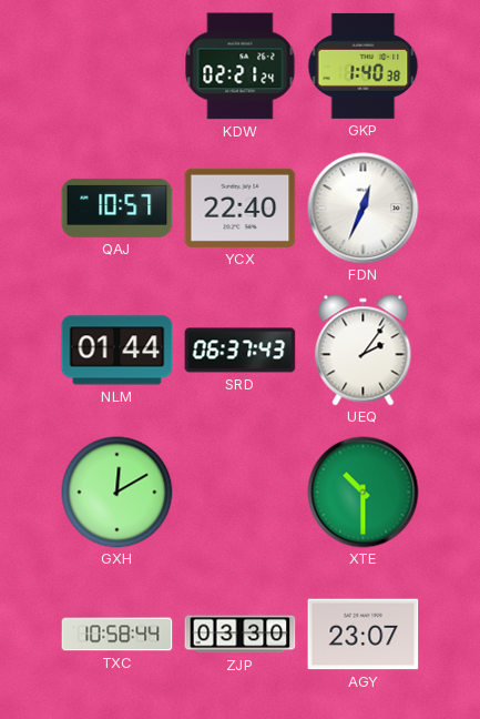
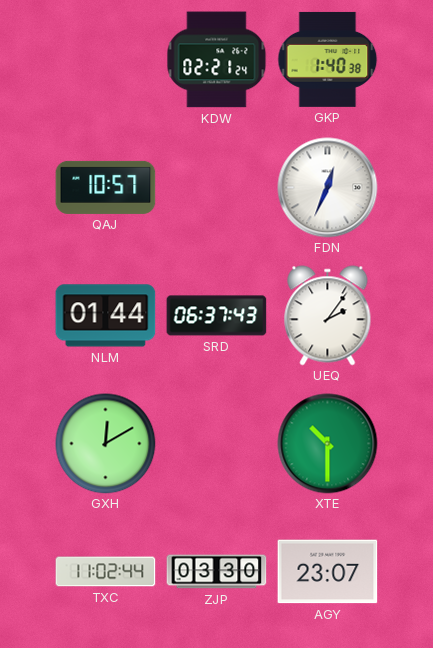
YCX: 22:40 -> none
TXC: 10:58 -> 11:02
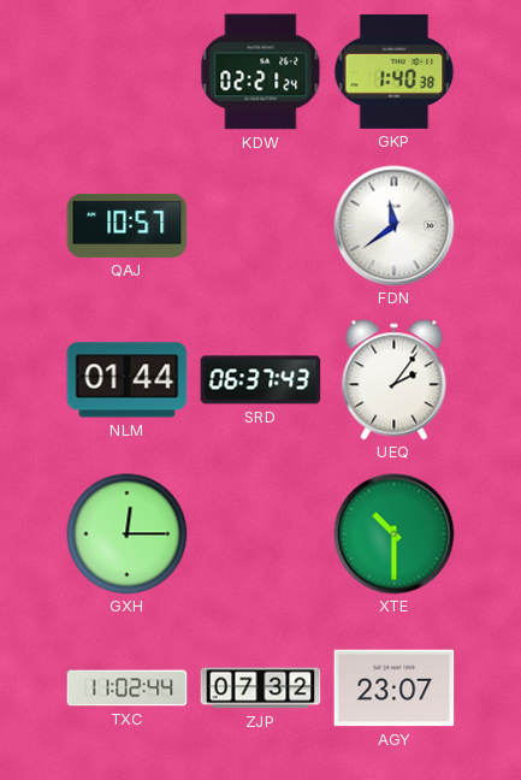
FDN: 12:34 -> 11:39
GXH: 12:10 -> 12:15
ZJP: 03:30 -> 07:32
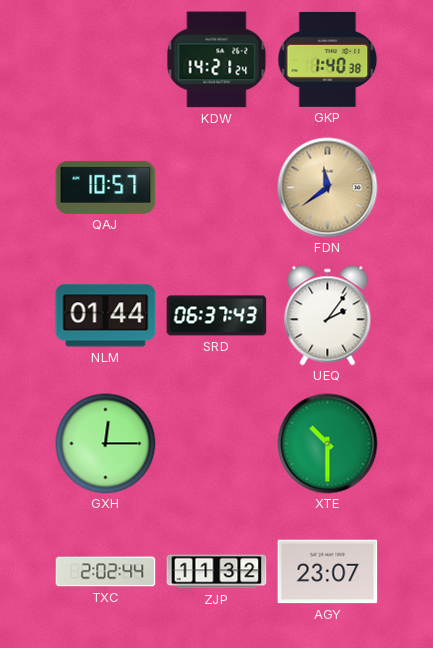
KDW: 02:21 -> 14:21
FDN dial: white -> champagne
TXC: 11:02 -> 2:02
ZJP: 07:32 -> 11:32
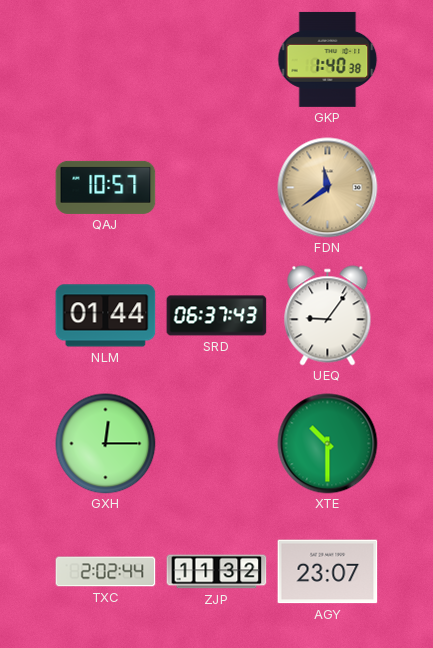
KDW: 14:21 -> none
UEQ: 2:06 -> 9:06
